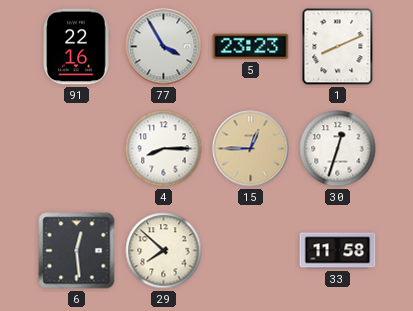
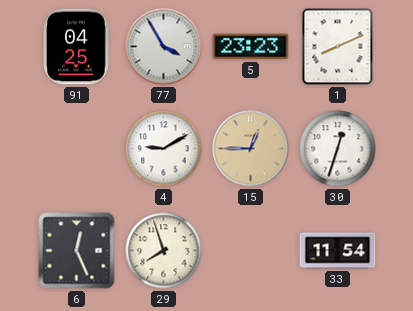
91: 22:16 -> 04:25
4: 8:15 -> 9:10
6: 12:29 -> 12:26
29: 7:52 -> 7:57
33: 11:58 -> 11:54
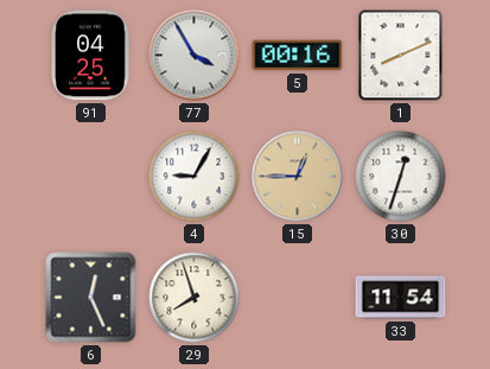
5: 23:23 -> 00:16
4: 9:10 -> 9:05
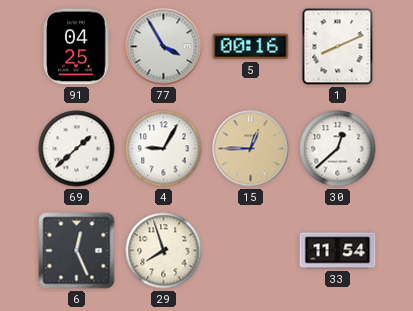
69: none -> 1:38
30: 12:33 -> 12:38
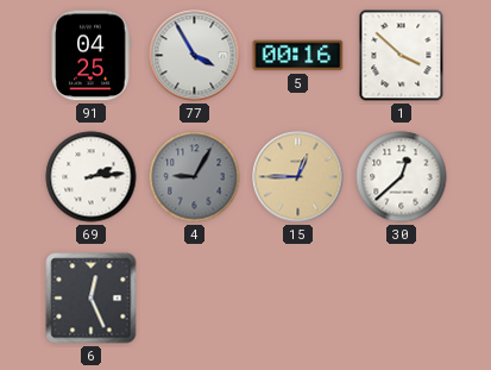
1: 8:11 -> 3:52
69: 1:38 -> 2:14
4 dial: white -> grey
29: 7:57 -> none
33: 11:54 -> none
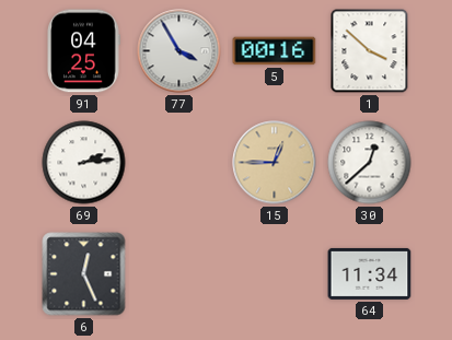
4: 9:05 -> none
64: none -> 11:34
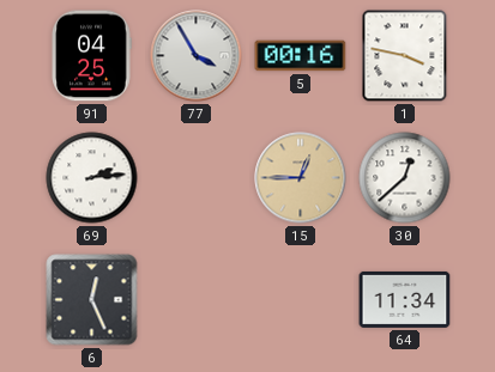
1: 3:52 -> 3:47
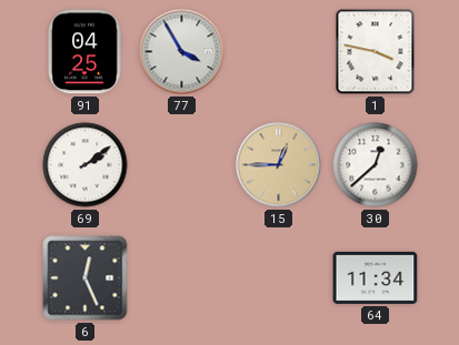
5: 00:16 -> none
69: 2:14 -> 2:09
